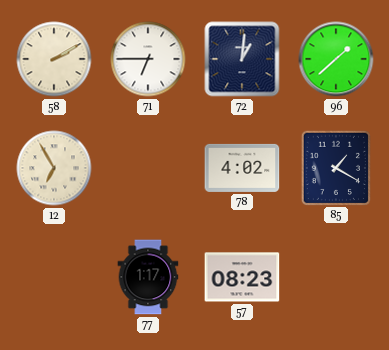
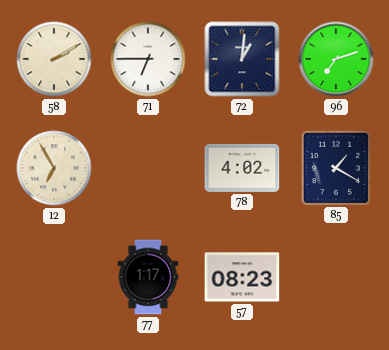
96: 1:38 -> 7:12
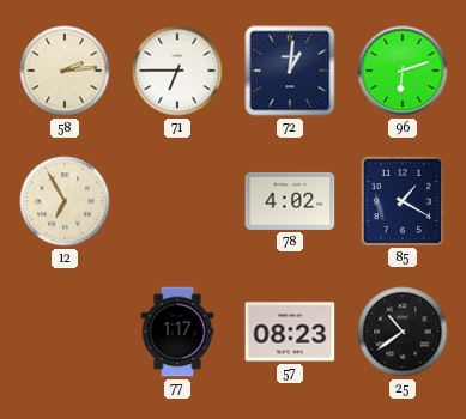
58: 2:10 -> 2:14
96: 7:12 -> 6:12
25: none -> 10:39
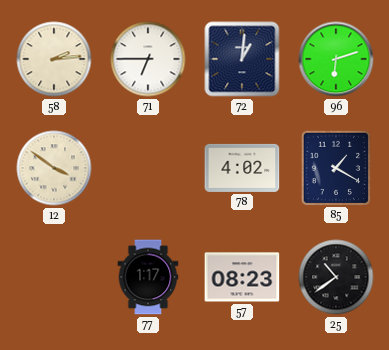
12: 6:55 -> 3:51
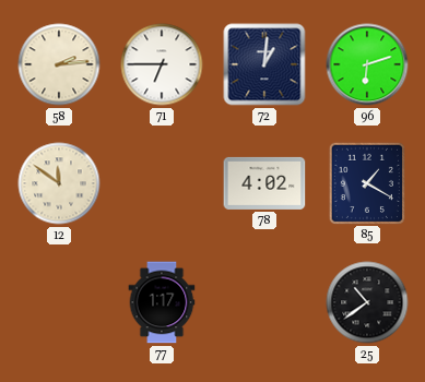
12: 3:51 -> 11:51
57: 08:23 -> none
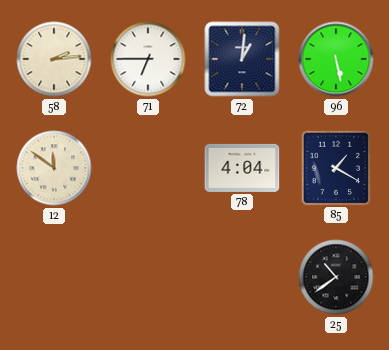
96: 6:12 -> 5:28
78: 4:02 -> 4:04
77: 1:17 -> none
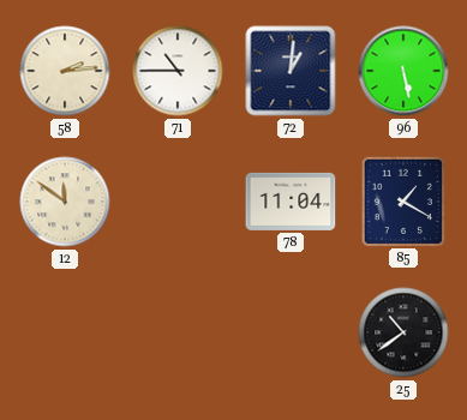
71: 6:45 -> 10:45
78: 4:04 -> 11:04
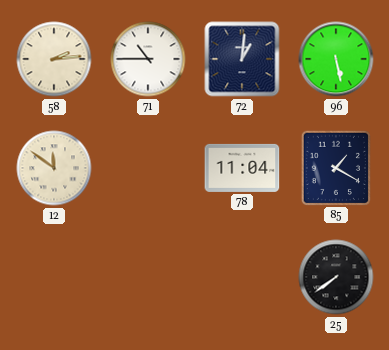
25: 10:39 -> 7:39
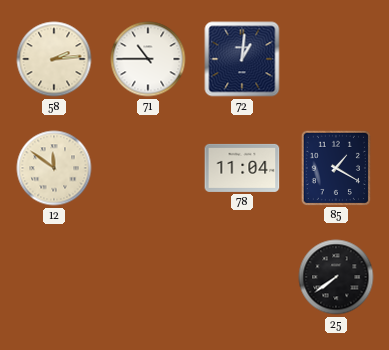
96: 5:28 -> none
